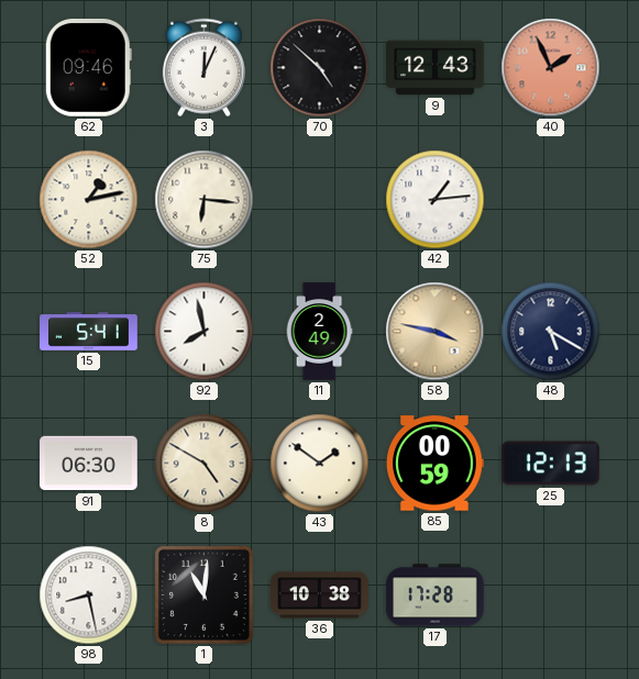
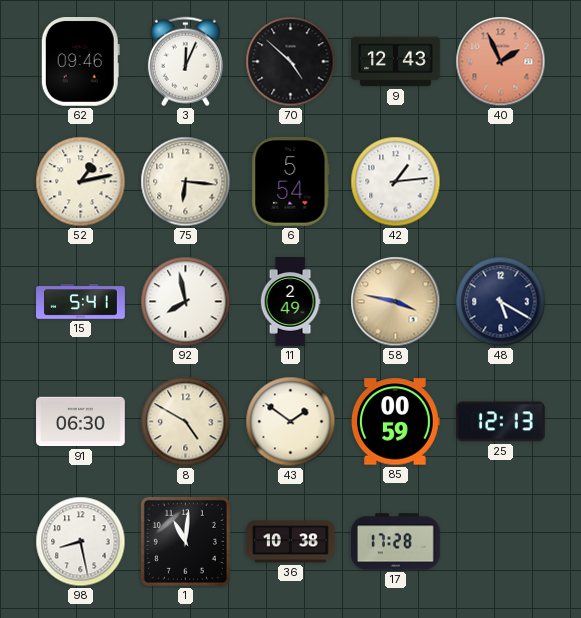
6: none -> 5:54
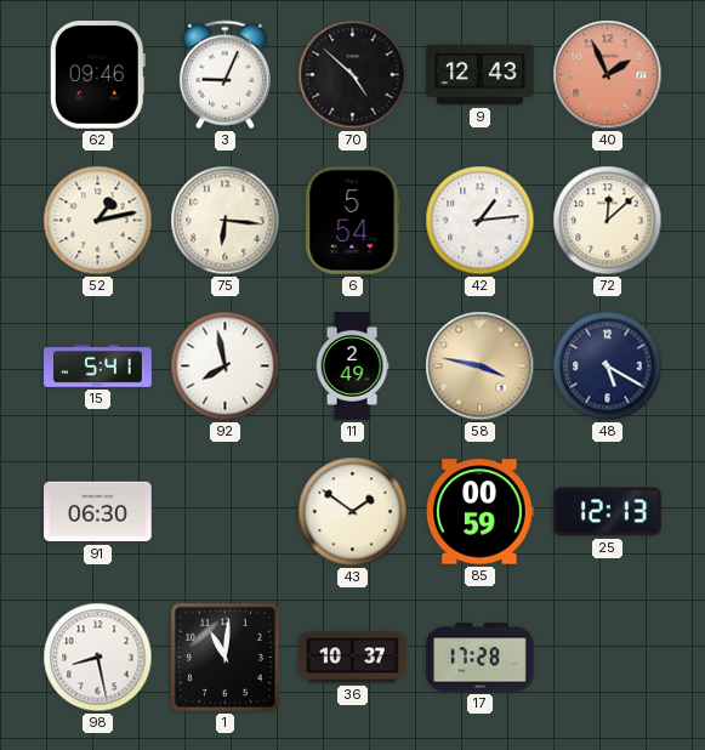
3: 12:04 -> 9:04
72: none -> 12:08
8: 4:50 -> none
36: 10:38 -> 10:37
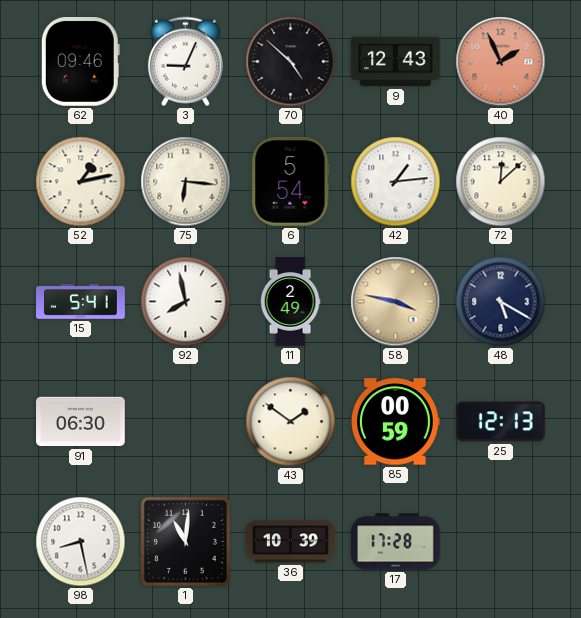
36: 10:37 -> 10:39
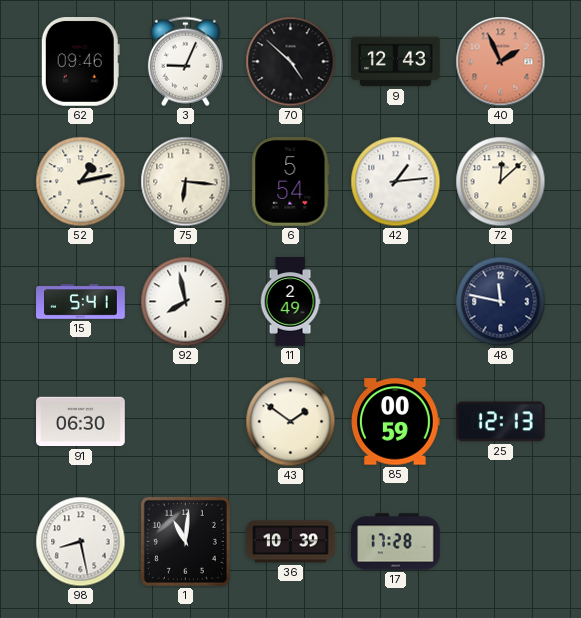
58: 3:47 -> none
48: 5:20 -> 11:47
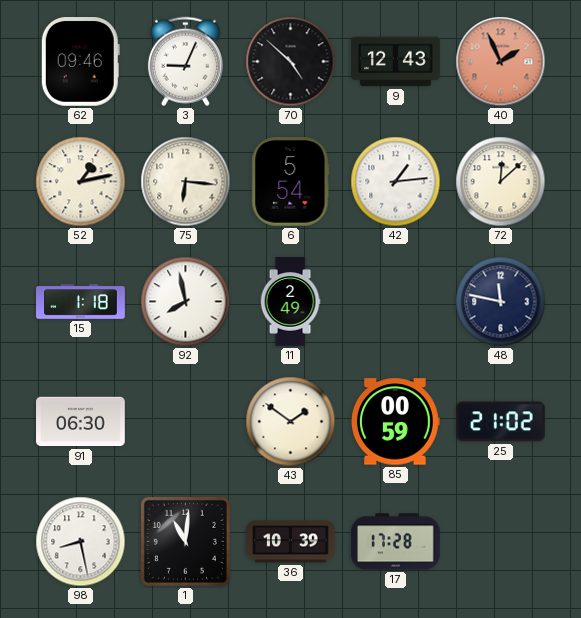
15: 5:41 -> 1:18
25: 12:13 -> 21:02
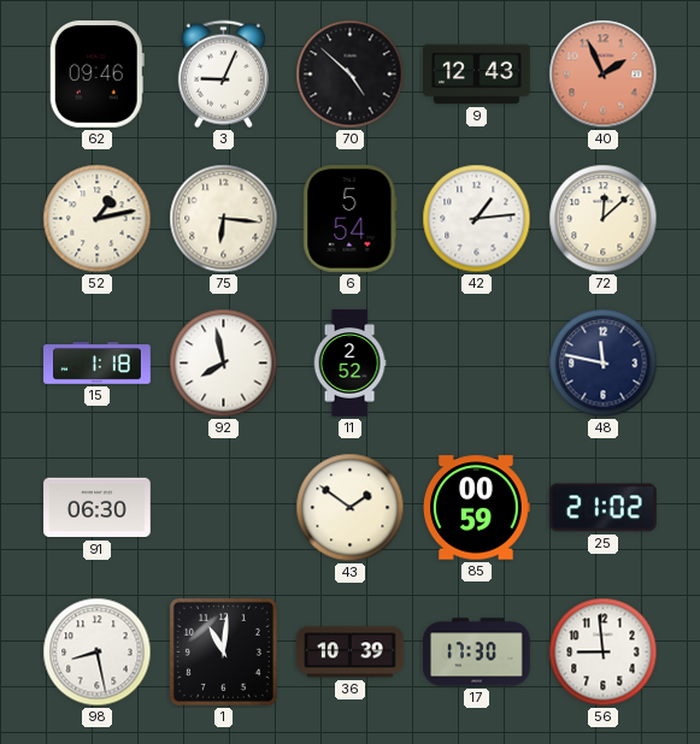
11: 2:49 -> 2:52
17: 17:28 -> 17:30
56: none -> 8:59
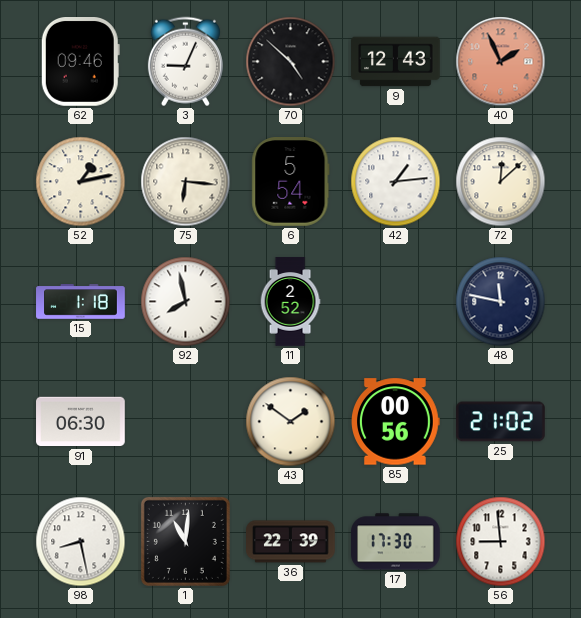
85: 00:59 -> 00:56
36: 10:39 -> 22:39
